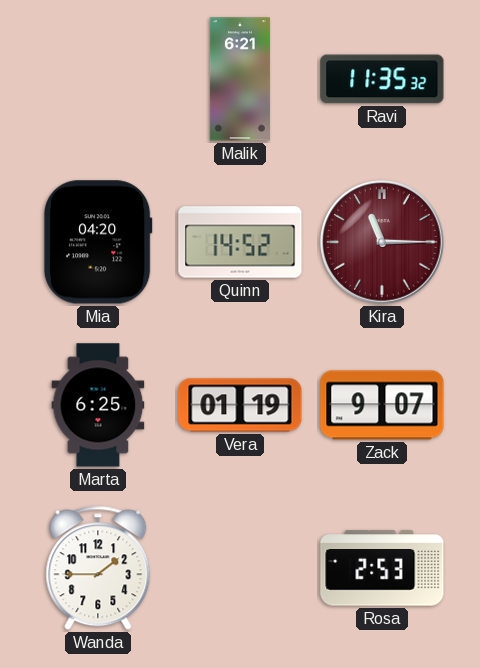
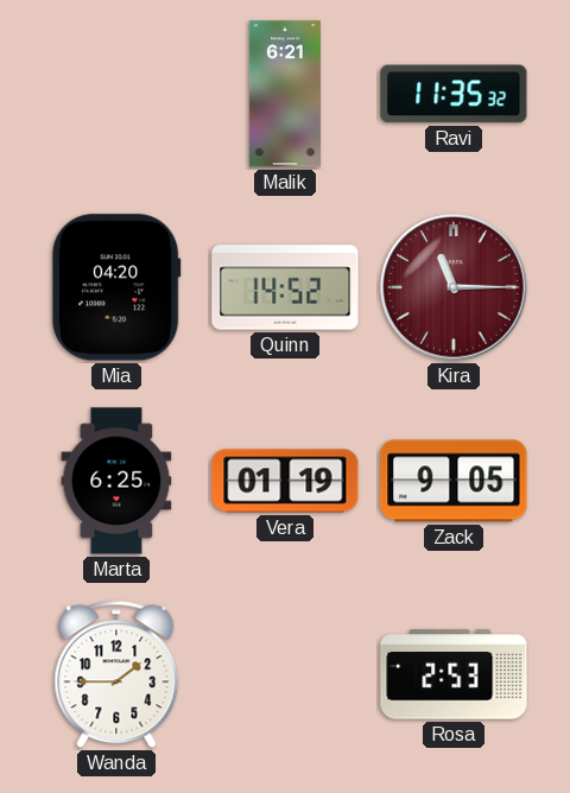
Zack: 9:07 -> 9:05
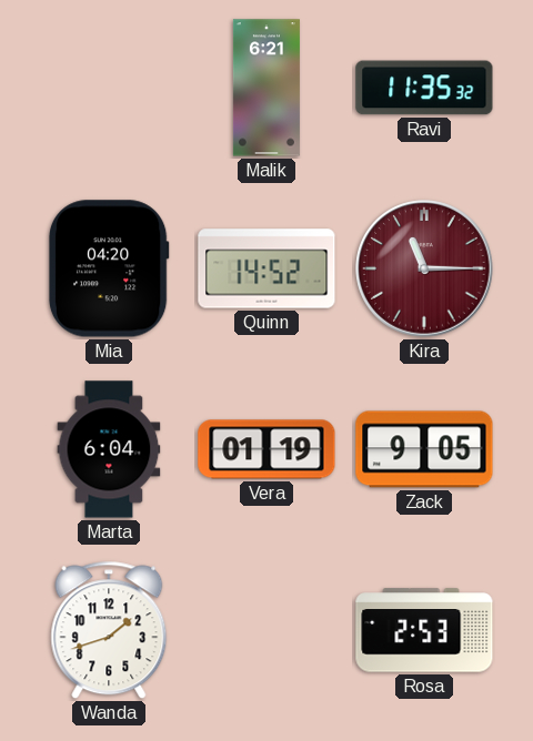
Marta: 6:25 -> 6:04
Wanda: 1:45 -> 1:42
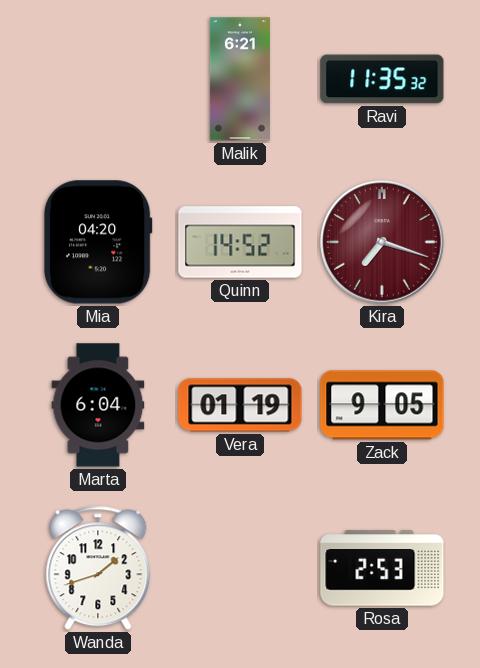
Kira: 11:15 -> 7:18
